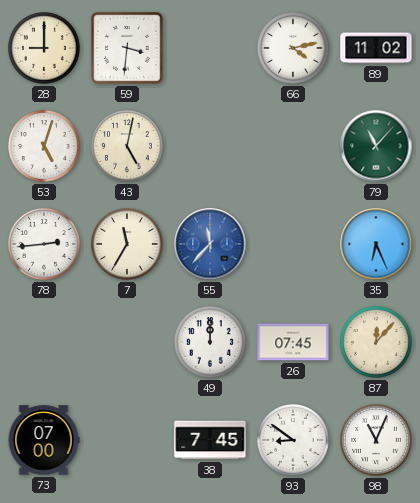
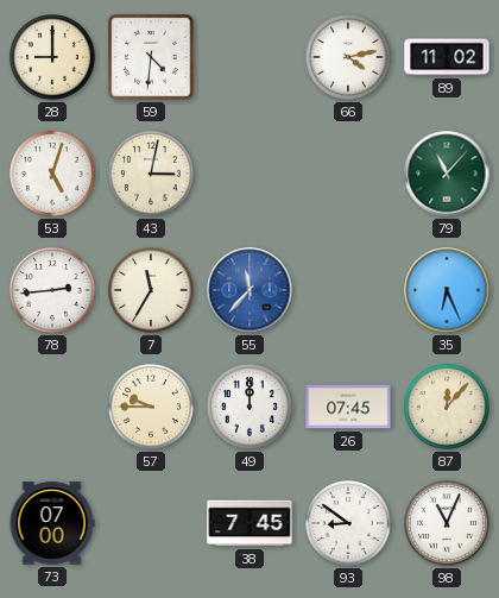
59: 3:31 -> 4:31
43: 5:02 -> 3:02
57: none -> 9:45
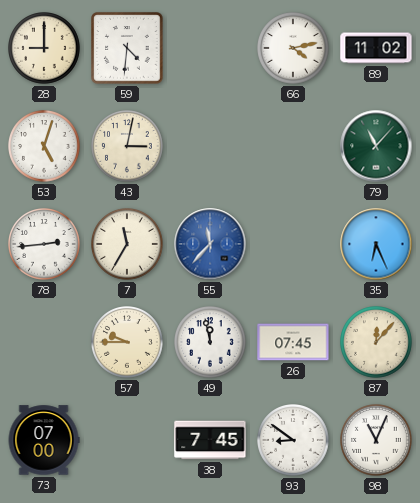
49: 12:00 -> 11:58
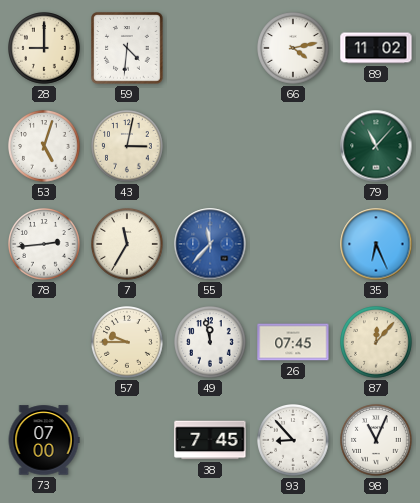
93: 8:51 -> 8:53
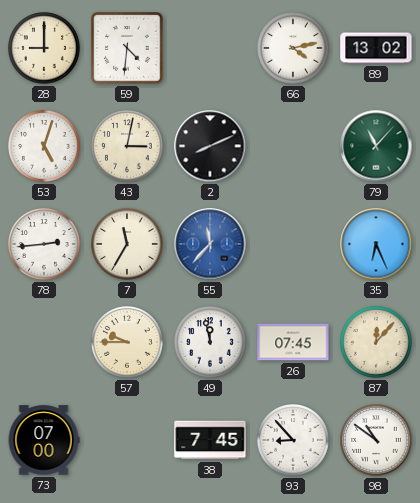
89: 11:02 -> 13:02
2: none -> 8:11
98: 11:04 -> 10:51
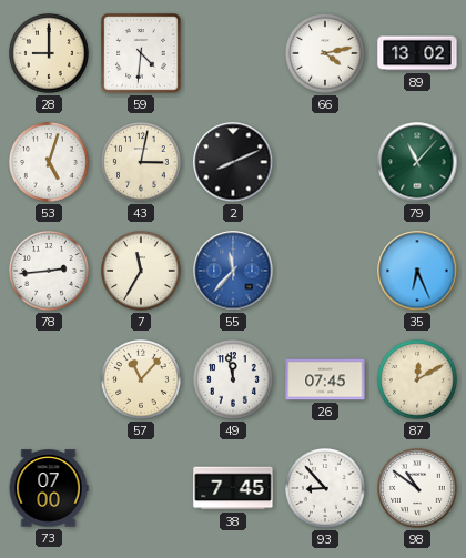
57: 9:45 -> 11:07
87: 12:07 -> 12:10
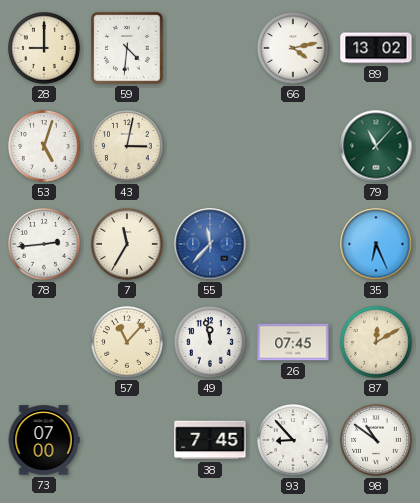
2: 8:11 -> none
